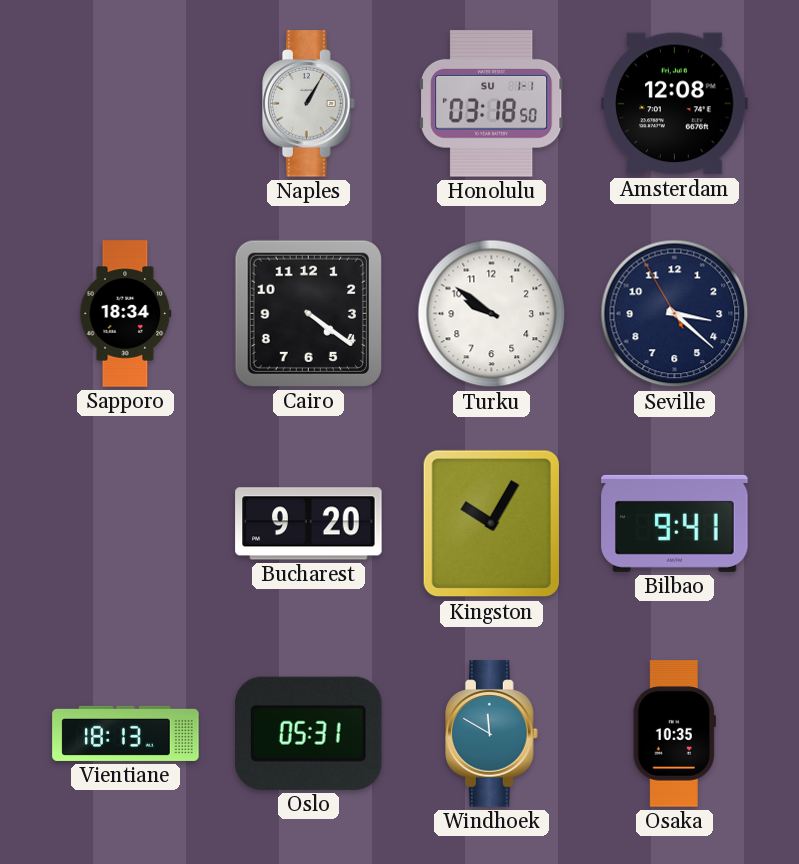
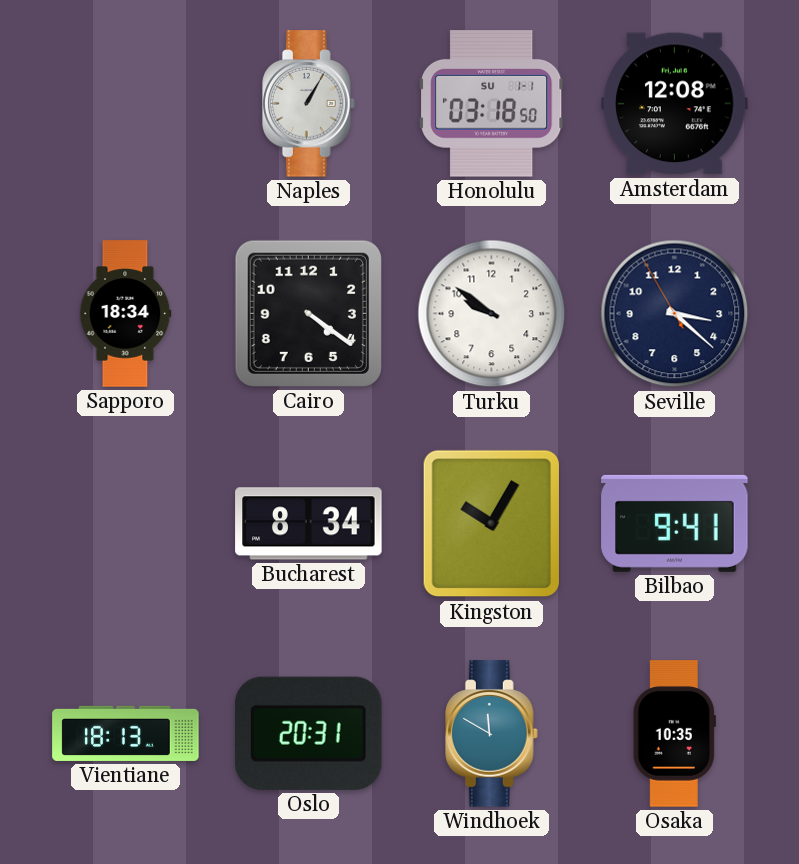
Bucharest: 9:20 -> 8:34
Oslo: 05:31 -> 20:31
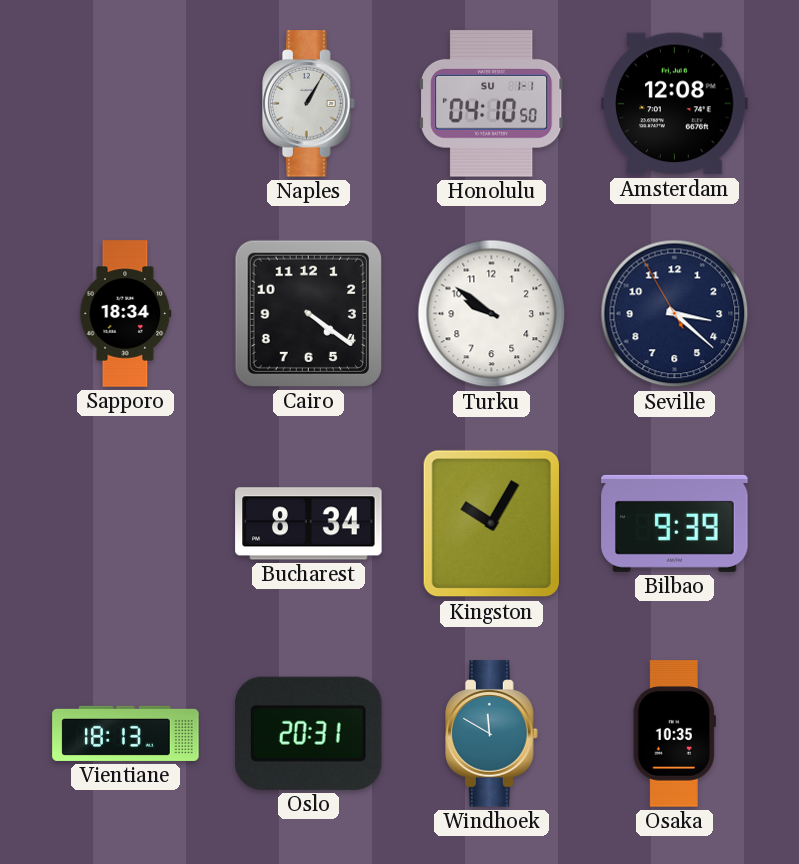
Honolulu: 03:18 -> 04:10
Bilbao: 9:41 -> 9:39
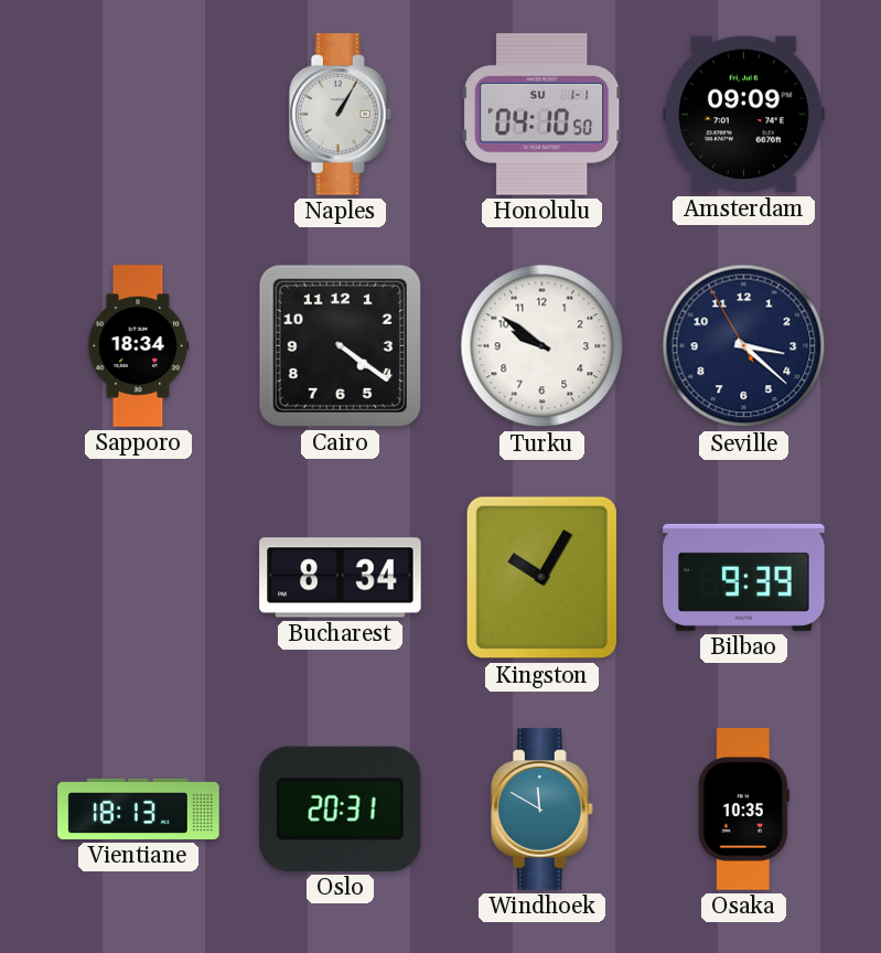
Amsterdam: 12:08 -> 09:09
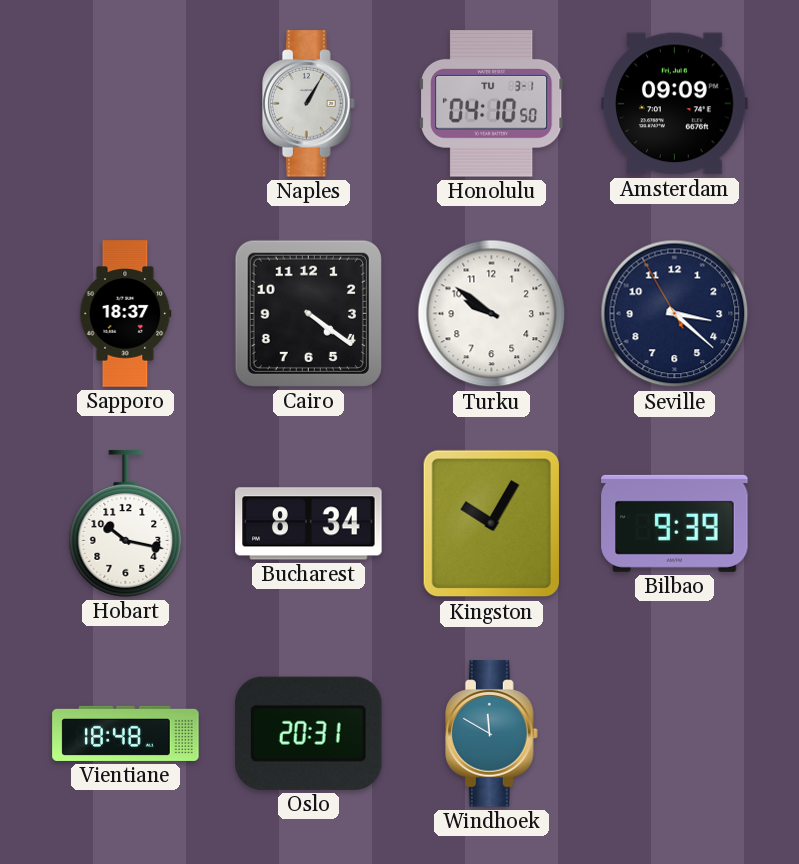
Honolulu date: SU 1-1 -> TU 3-1
Sapporo: 18:34 -> 18:37
Hobart: none -> 10:17
Vientiane: 18:13 -> 18:48
Osaka: 10:35 -> none
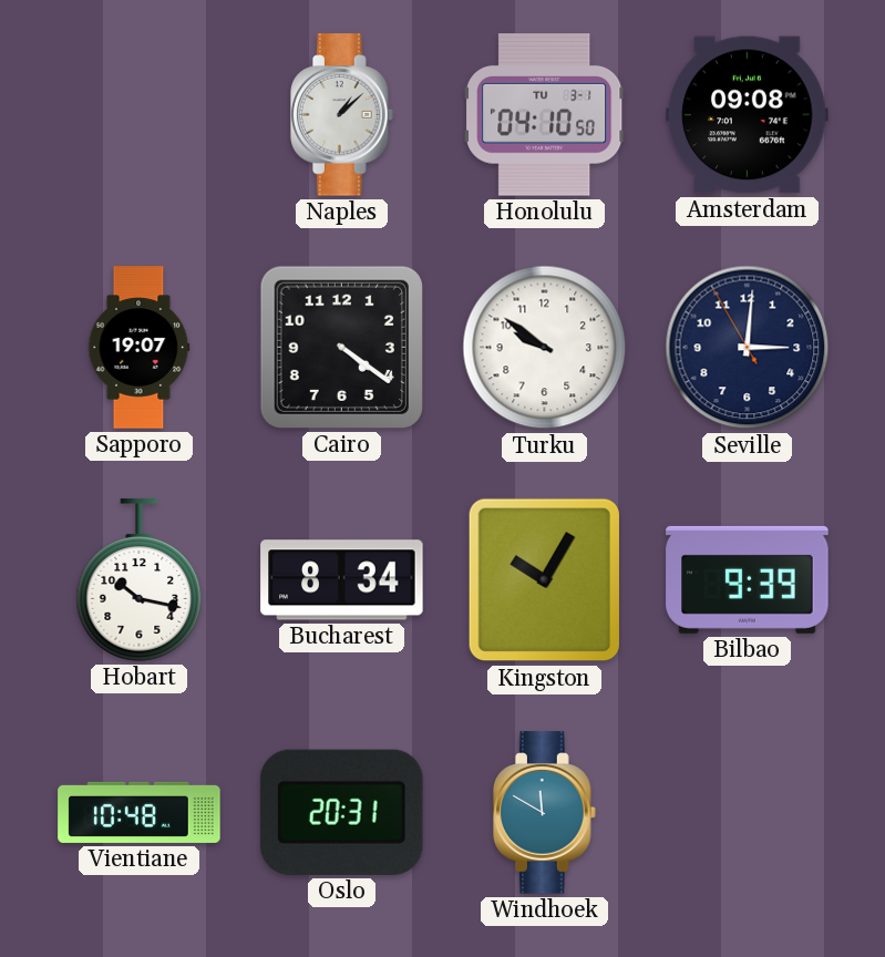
Naples: 1:05 -> 1:08
Amsterdam: 09:09 -> 09:08
Sapporo: 18:37 -> 19:07
Seville: 3:21 -> 3:00
Vientiane: 18:48 -> 10:48
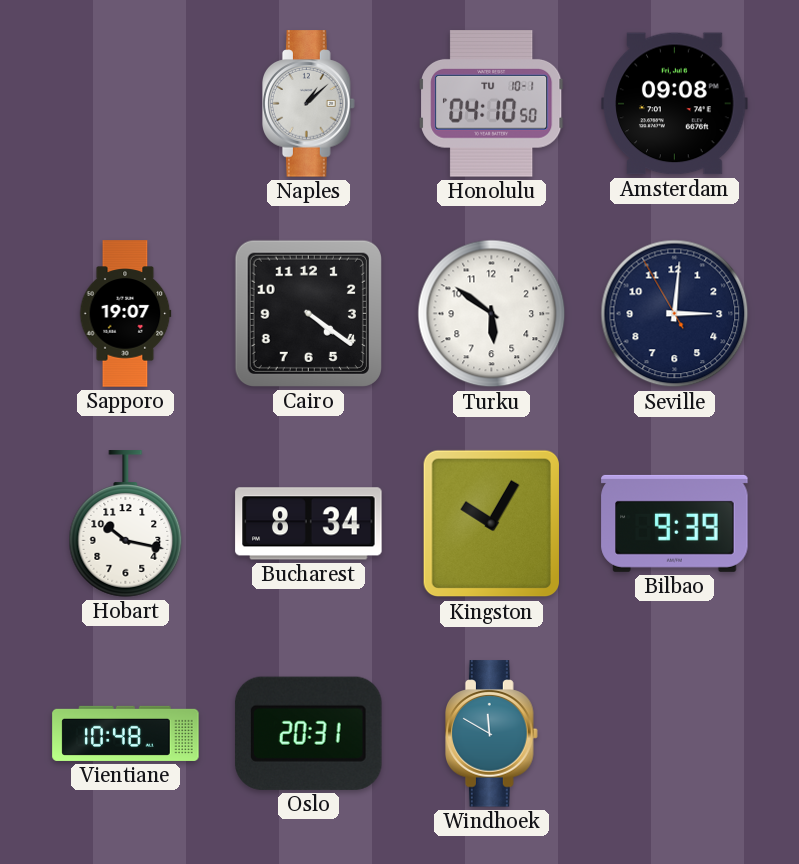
Honolulu date: TU 3-1 -> TU 10-1
Turku: 9:51 -> 5:51
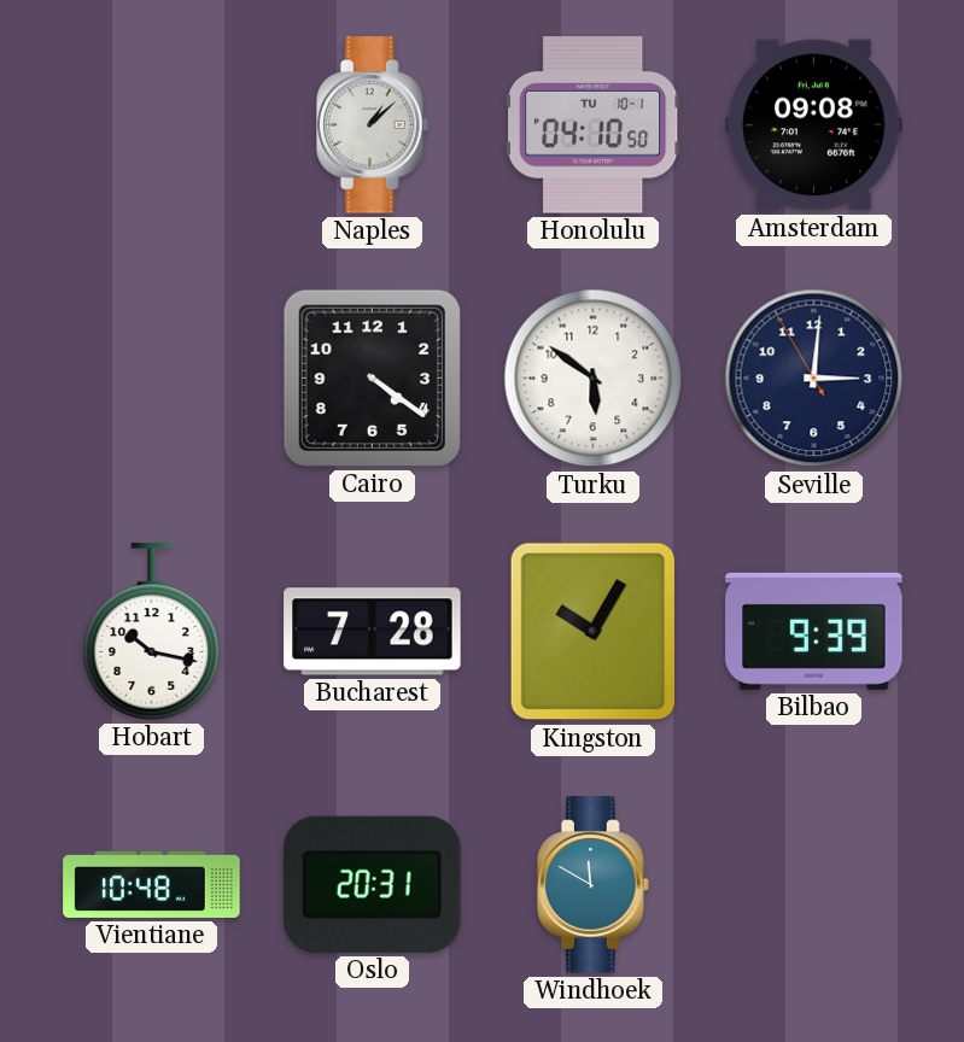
Sapporo: 19:07 -> none
Bucharest: 8:34 -> 7:28
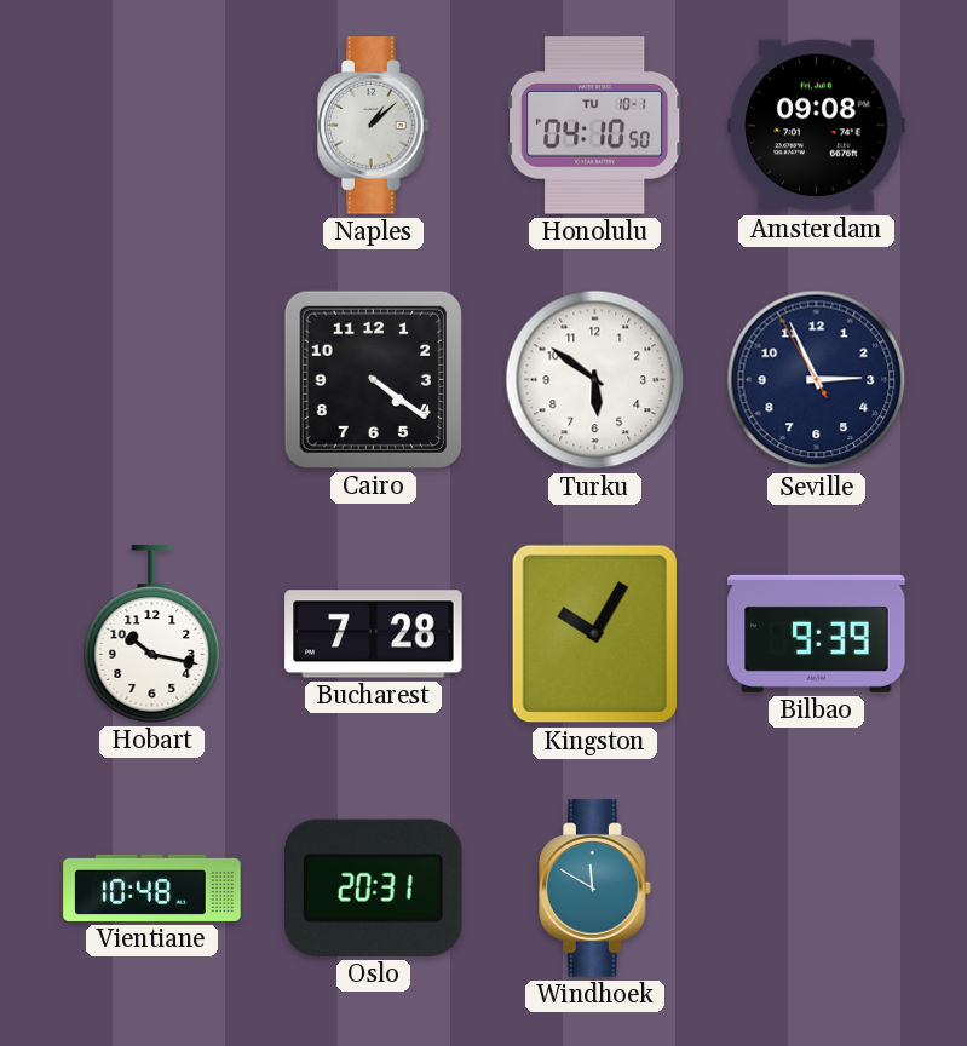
Seville: 3:00 -> 2:55
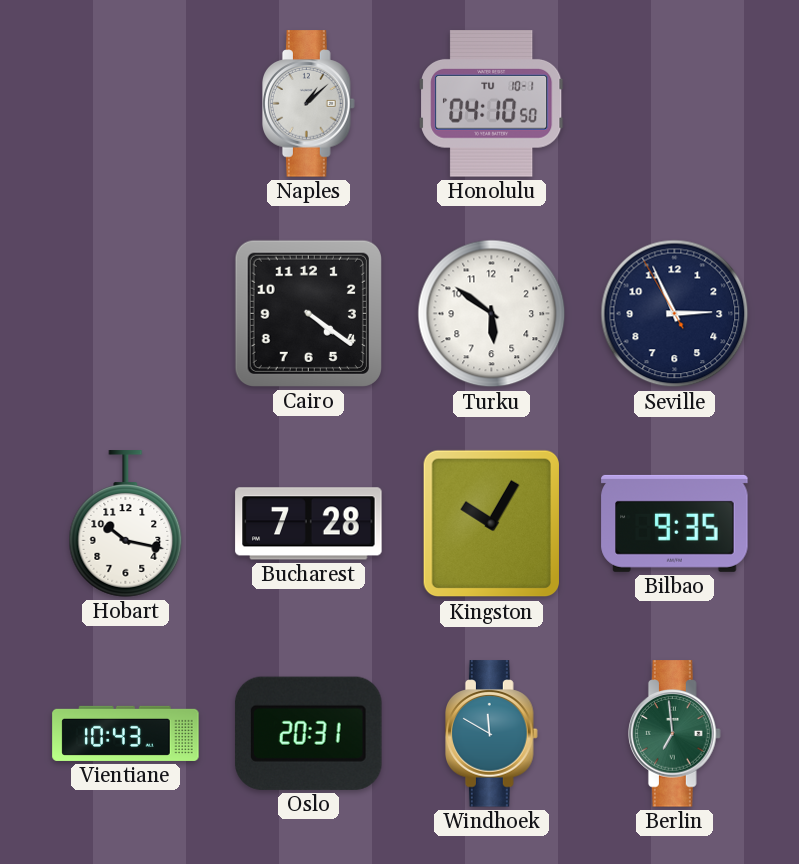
Amsterdam: 09:08 -> none
Bilbao: 9:39 -> 9:35
Vientiane: 10:48 -> 10:43
Berlin: none -> 6:59
